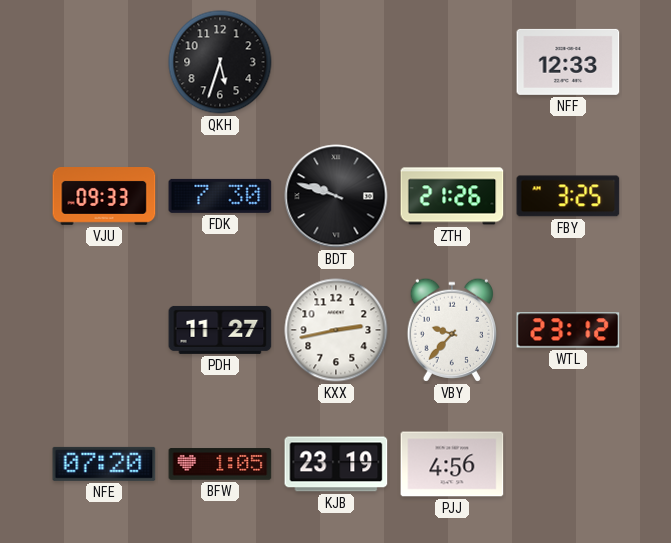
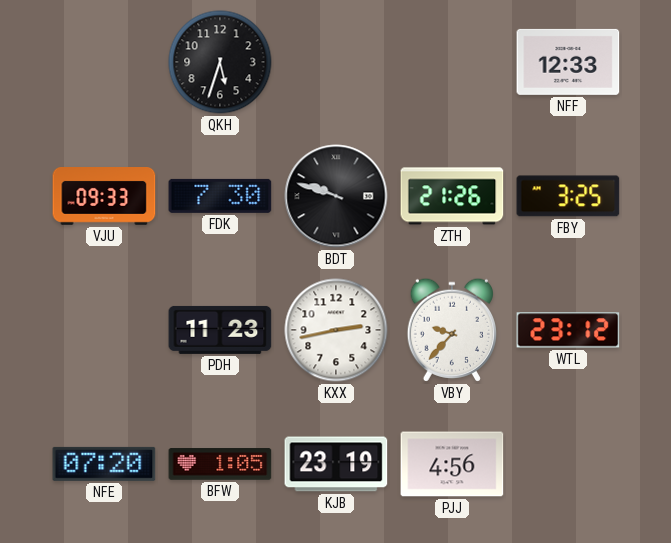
PDH: 11:27 -> 11:23
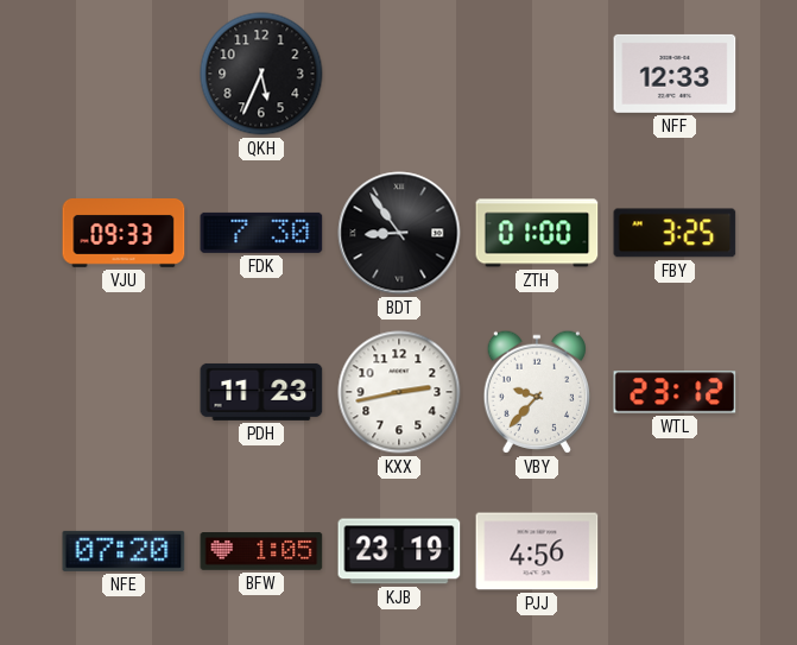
QKH: 5:33 -> 5:34
BDT: 9:48 -> 8:54
ZTH: 21:26 -> 01:00
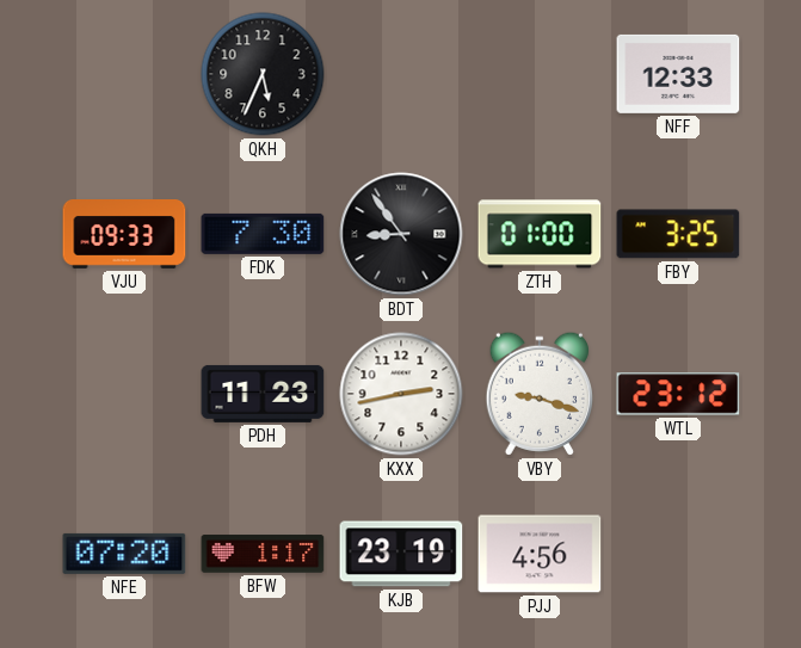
VBY: 9:37 -> 9:18
BFW: 1:05 -> 1:17
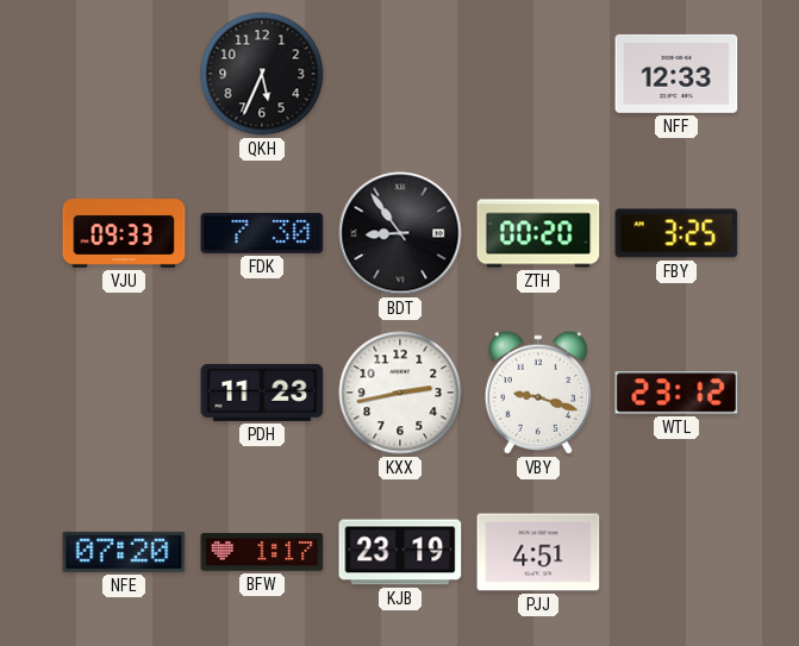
ZTH: 01:00 -> 00:20
PJJ: 4:56 -> 4:51
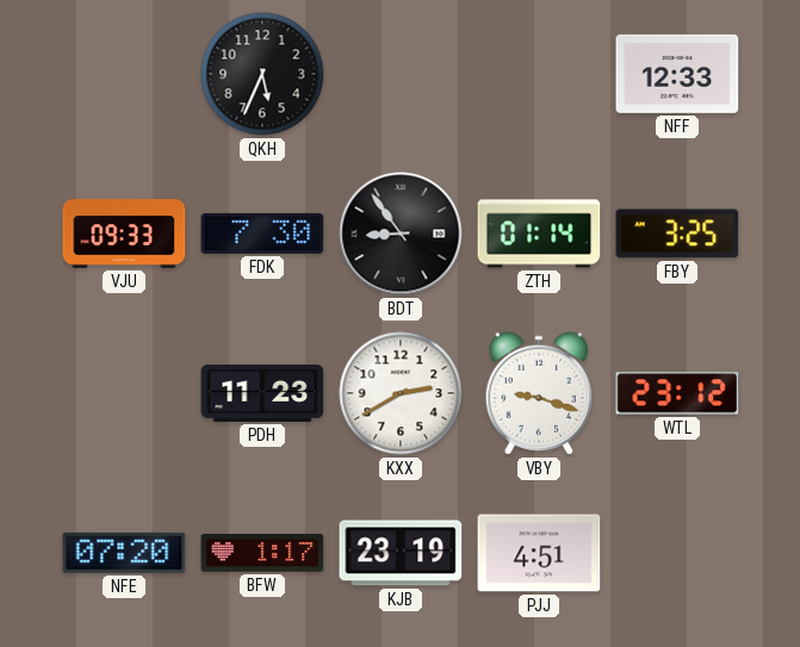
ZTH: 00:20 -> 01:14
KXX: 2:43 -> 2:40
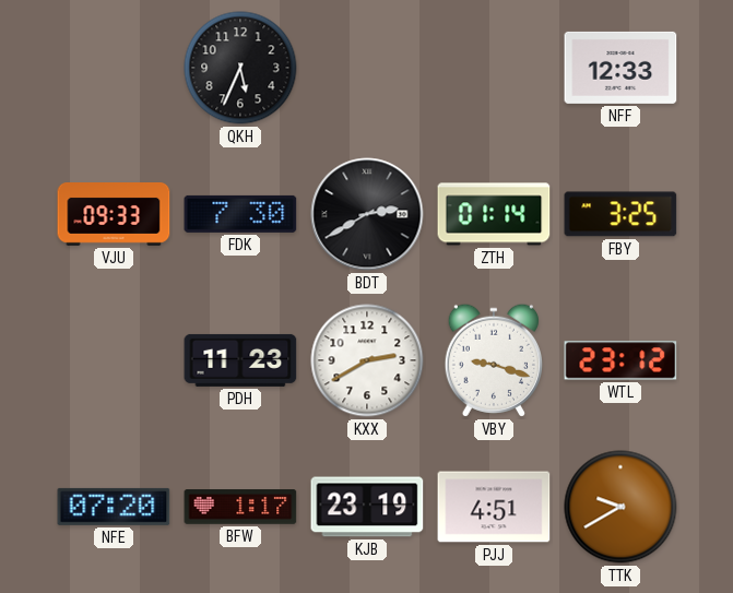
BDT: 8:54 -> 2:40
TTK: none -> 9:40
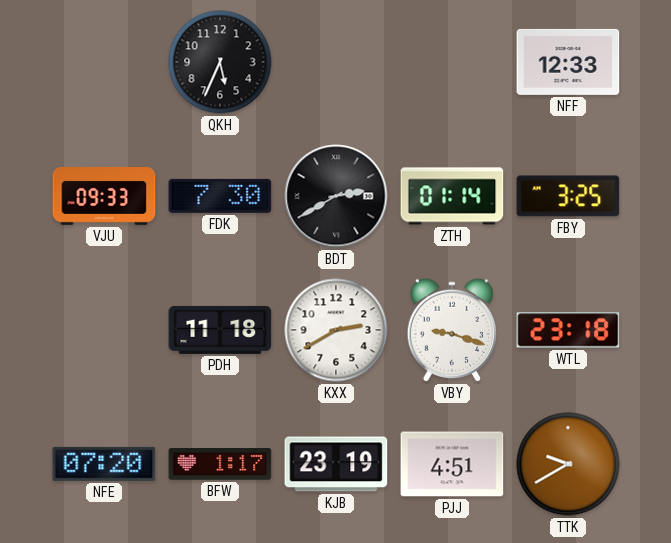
PDH: 11:23 -> 11:18
WTL: 23:12 -> 23:18
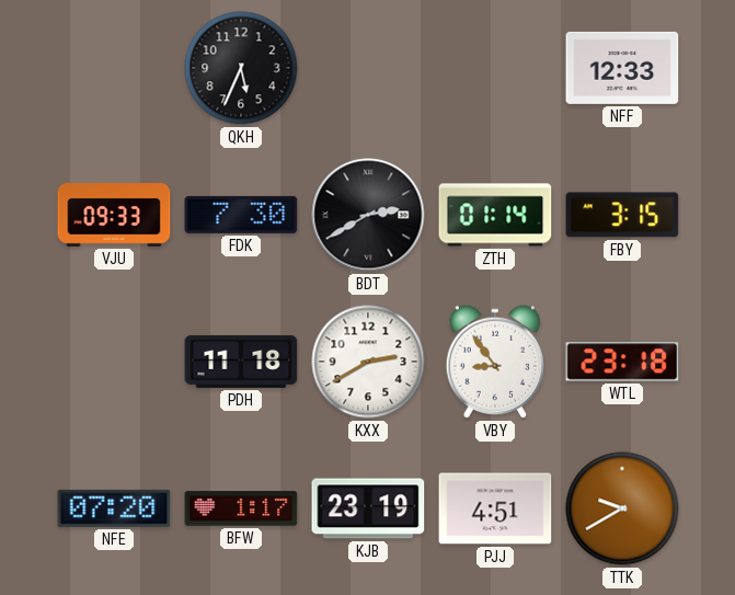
FBY: 3:25 -> 3:15
VBY: 9:18 -> 8:54
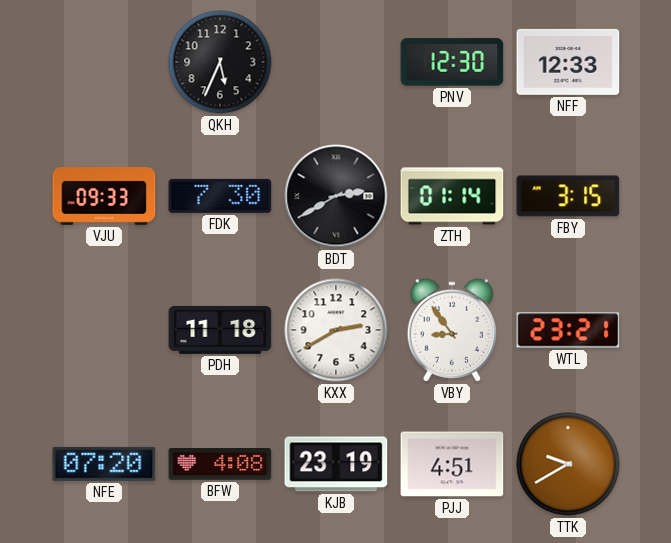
PNV: none -> 12:30
WTL: 23:18 -> 23:21
BFW: 1:17 -> 4:08
